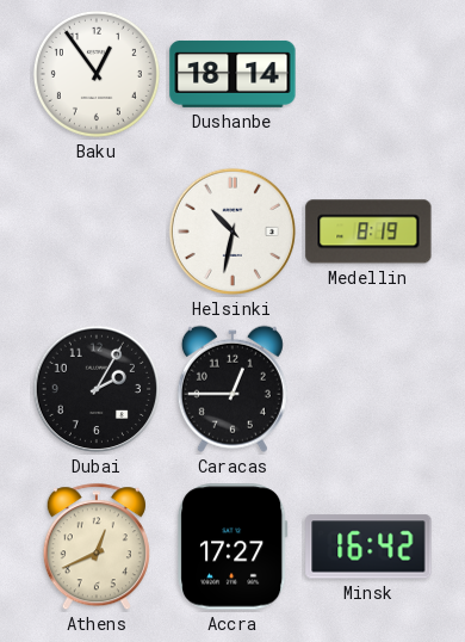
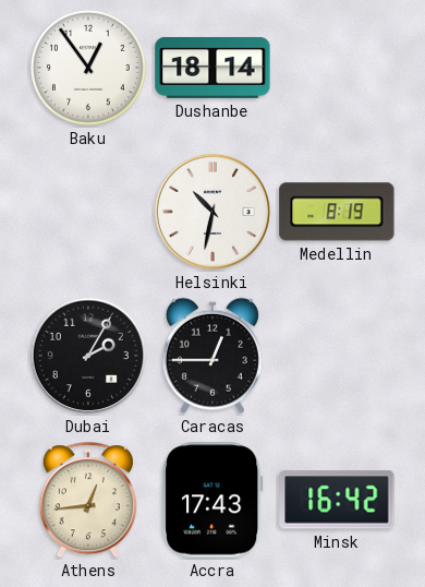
Athens: 12:41 -> 12:44
Accra: 17:27 -> 17:43
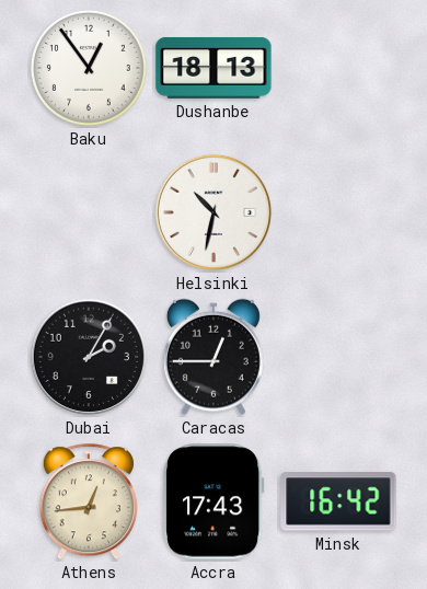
Dushanbe: 18:14 -> 18:13
Medellin: 8:19 -> none
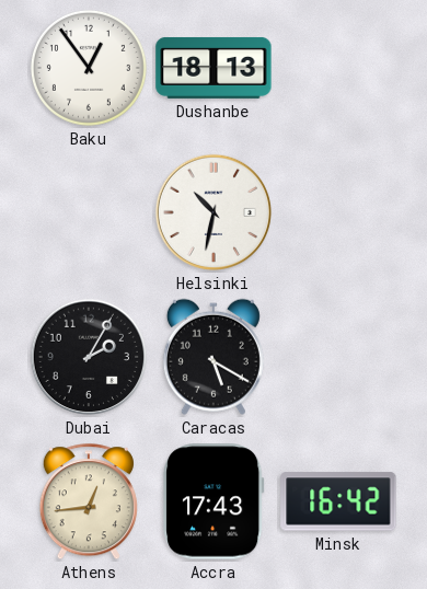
Caracas: 12:45 -> 5:20
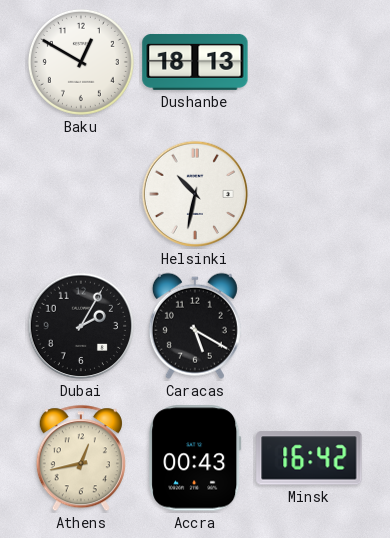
Baku: 12:54 -> 12:50
Athens: 12:44 -> 12:43
Accra: 17:43 -> 00:43
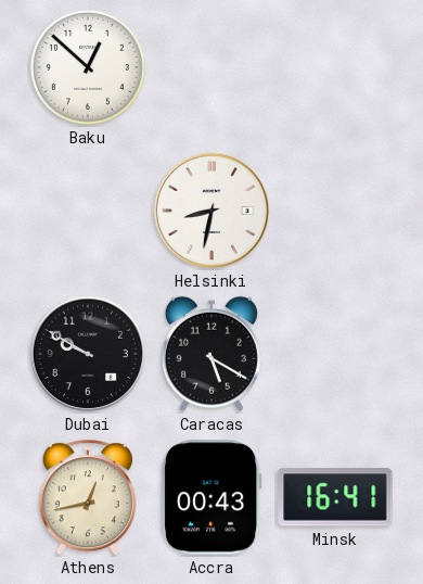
Baku: 12:50 -> 12:52
Dushanbe: 18:13 -> none
Helsinki: 10:32 -> 8:32
Dubai: 2:05 -> 9:50
Minsk: 16:42 -> 16:41
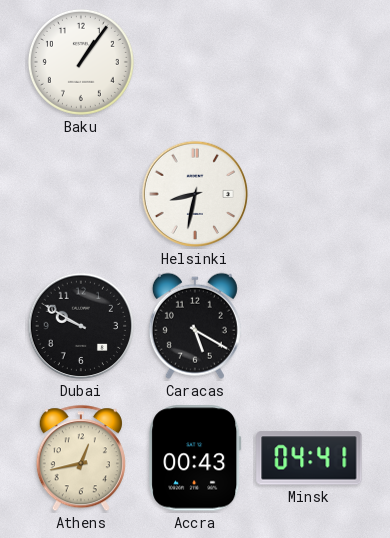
Baku: 12:52 -> 1:06
Minsk: 16:41 -> 04:41
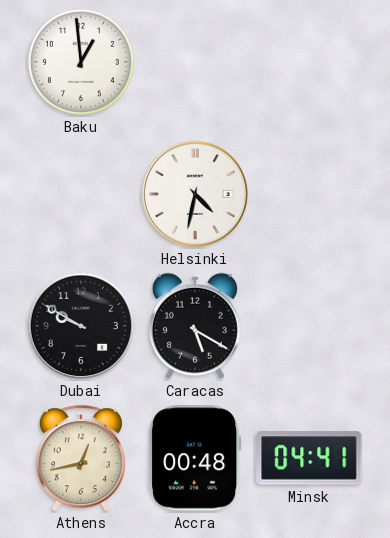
Baku: 1:06 -> 12:59
Helsinki: 8:32 -> 4:32
Accra: 00:43 -> 00:48
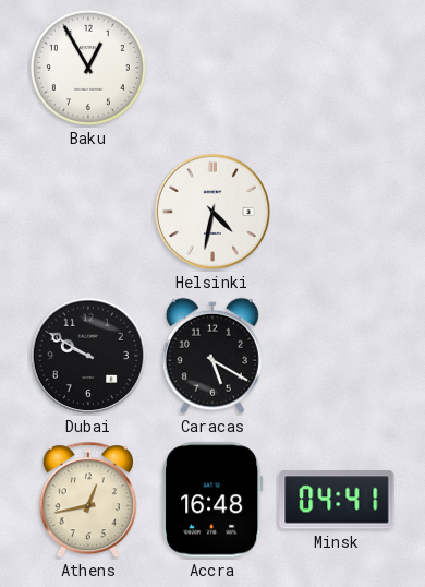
Baku: 12:59 -> 12:55
Accra: 00:48 -> 16:48
